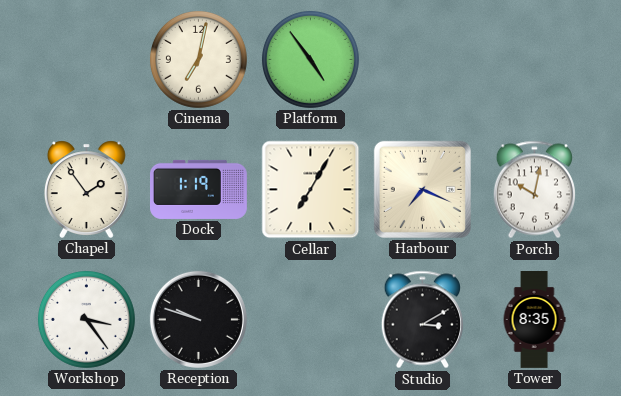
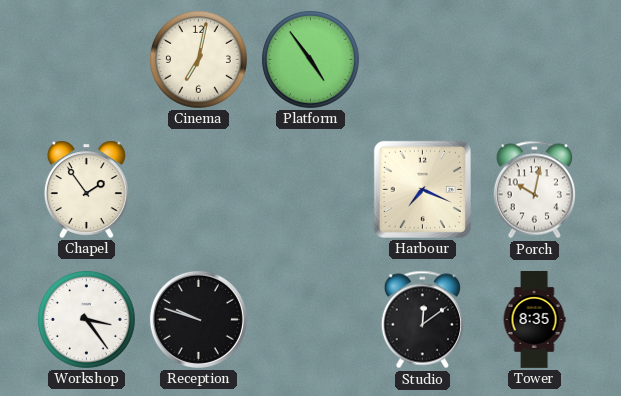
Dock: 1:19 -> none
Cellar: 7:05 -> none
Studio: 3:10 -> 12:09
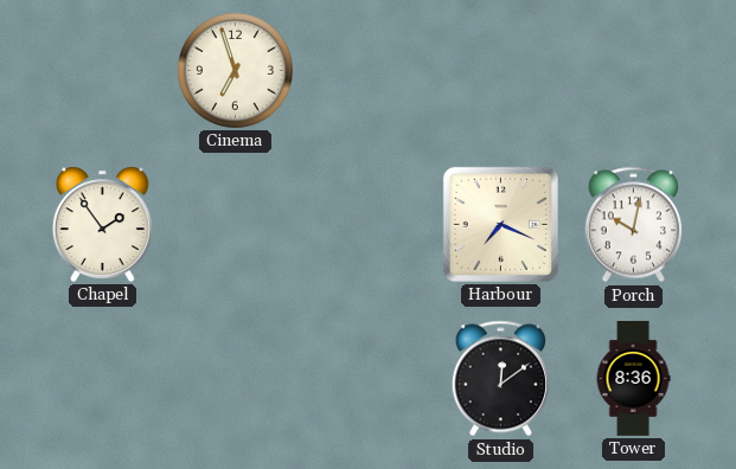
Cinema: 7:02 -> 6:57
Platform: 4:54 -> none
Workshop: 3:24 -> none
Reception: 9:48 -> none
Tower: 8:35 -> 8:36
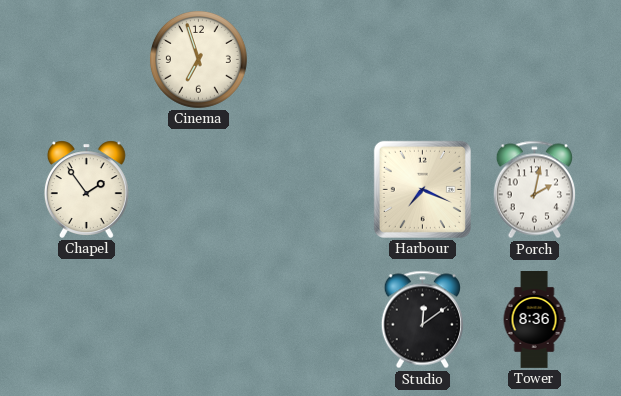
Porch: 10:02 -> 2:02
